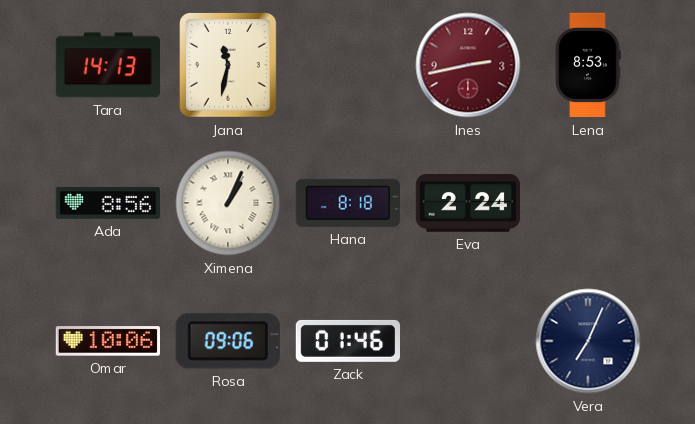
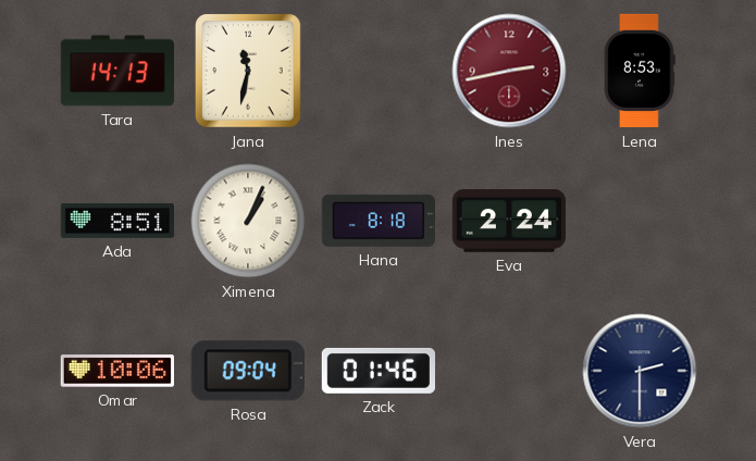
Ada: 8:56 -> 8:51
Rosa: 09:06 -> 09:04
Vera: 7:04 -> 2:30
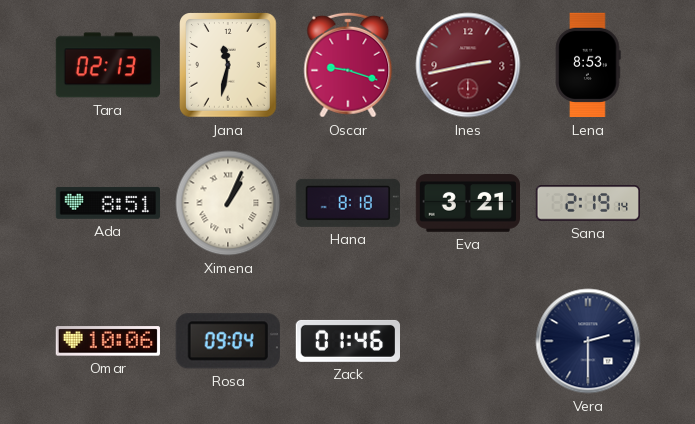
Tara: 14:13 -> 02:13
Oscar: none -> 9:18
Eva: 2:24 -> 3:21
Sana: none -> 2:19
